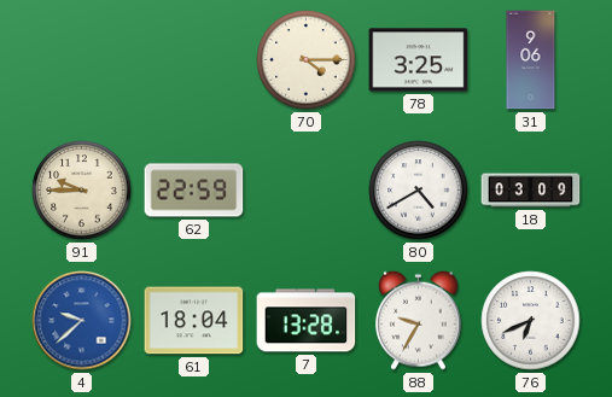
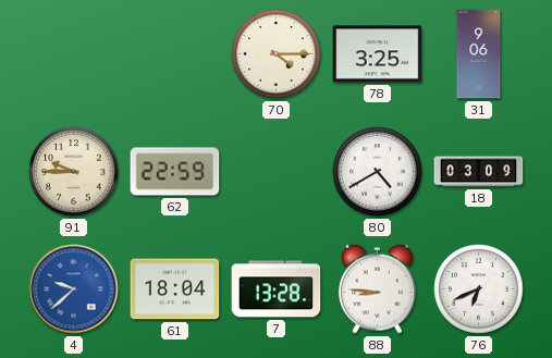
88: 9:35 -> 8:46
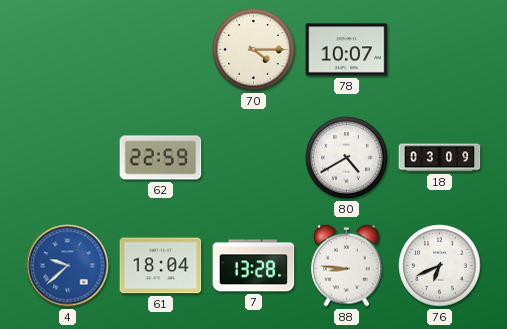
78: 3:25 -> 10:07
31: 9:06 -> none
91: 9:45 -> none
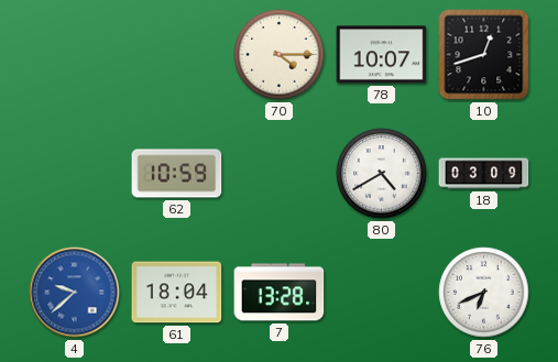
10: none -> 12:42
62: 22:59 -> 10:59
88: 8:46 -> none
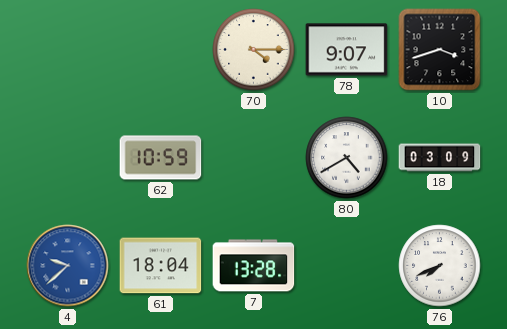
78: 10:07 -> 9:07
10: 12:42 -> 3:42
76: 6:41 -> 7:41
